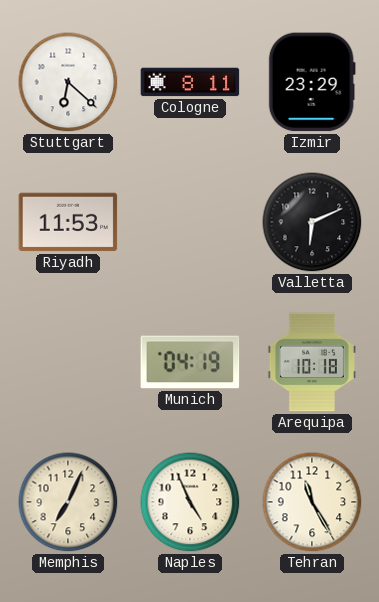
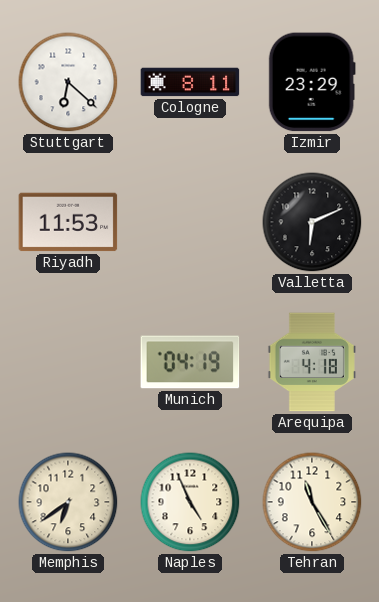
Arequipa: 10:18 -> 4:18
Memphis: 7:04 -> 6:39
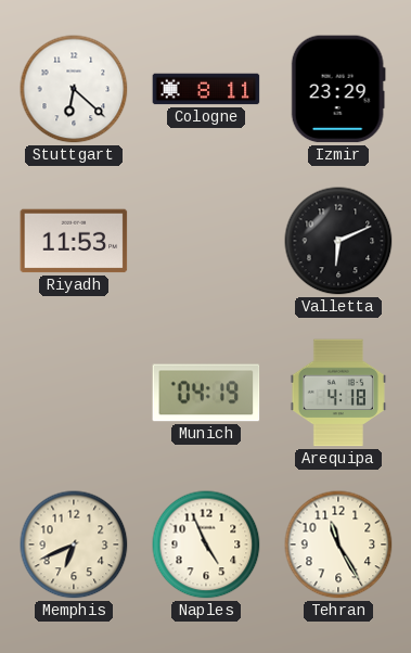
Memphis: 6:39 -> 6:41
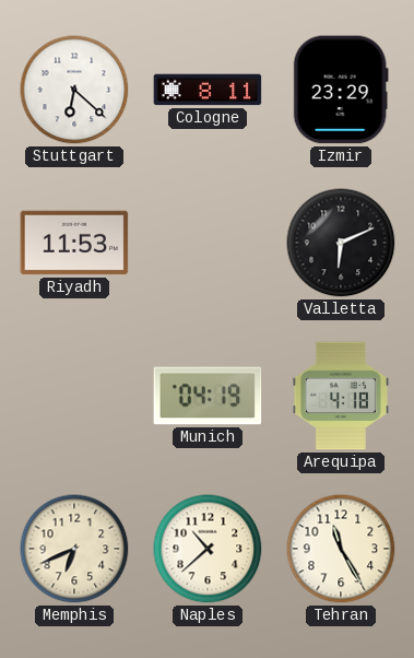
Naples: 4:56 -> 10:38
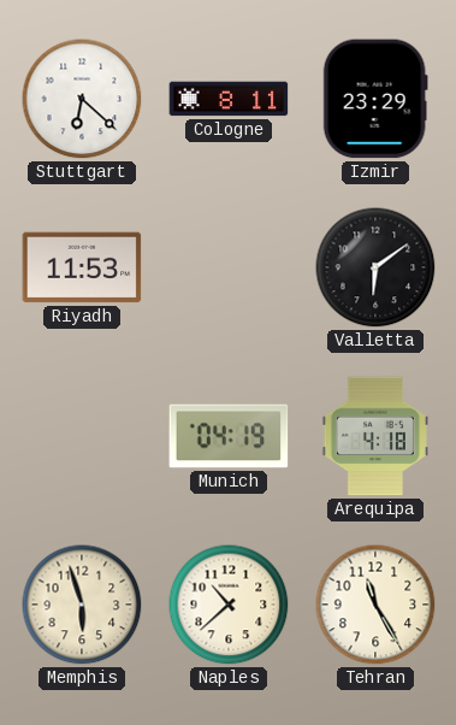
Valletta: 6:11 -> 6:09
Memphis: 6:41 -> 5:57
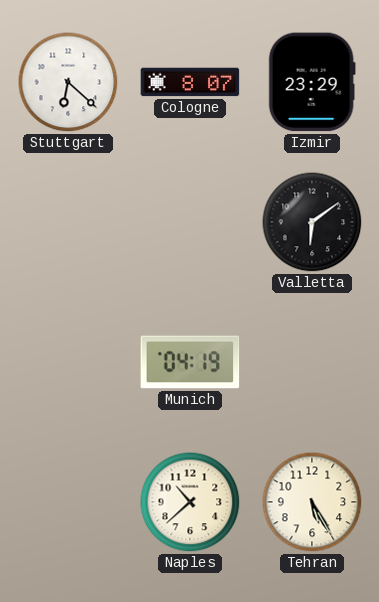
Cologne: 8:11 -> 8:07
Riyadh: 11:53 -> none
Arequipa: 4:18 -> none
Memphis: 5:57 -> none
Tehran: 11:25 -> 5:25
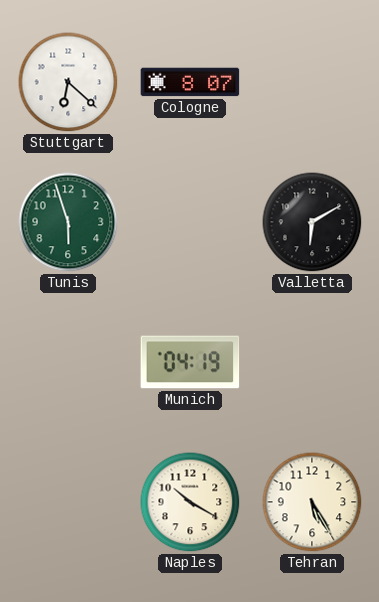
Izmir: 23:29 -> none
Tunis: none -> 5:57
Valletta: 6:09 -> 6:10
Naples: 10:38 -> 10:20
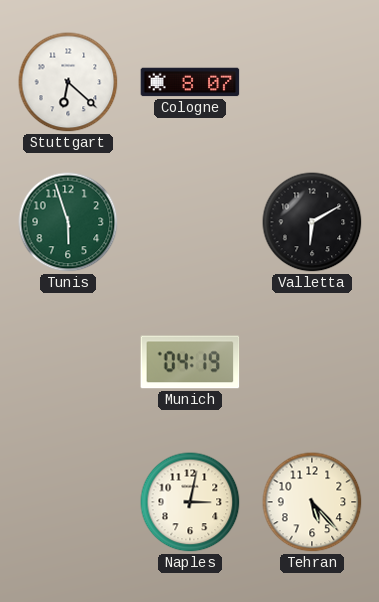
Naples: 10:20 -> 3:02
Tehran: 5:25 -> 5:23
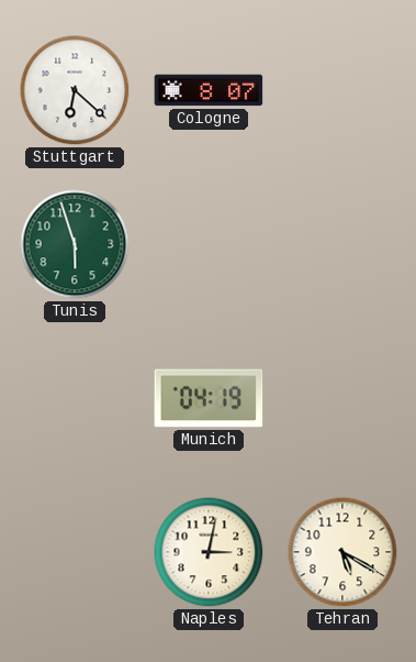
Valletta: 6:10 -> none
Tehran: 5:23 -> 5:20
